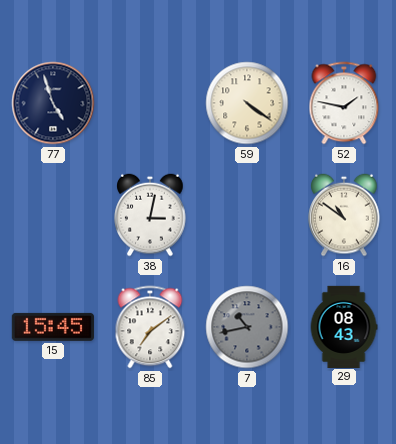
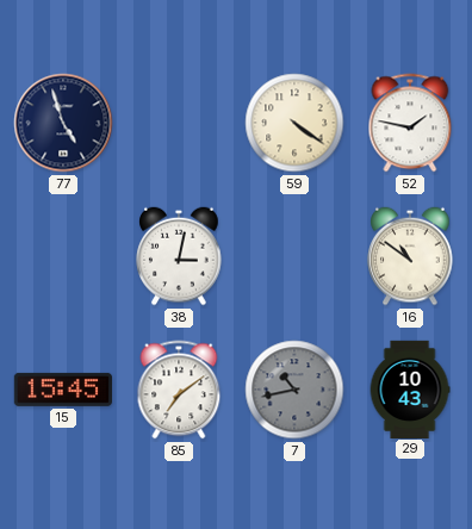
29: 08:43 -> 10:43
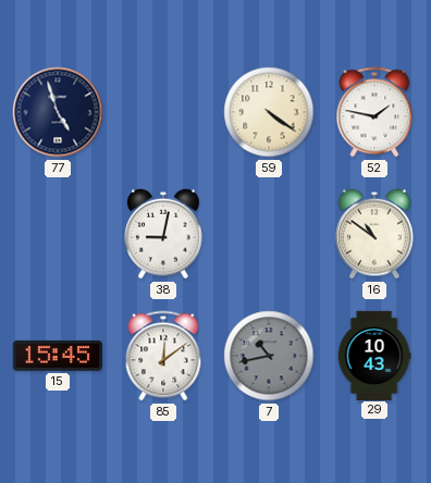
38: 3:02 -> 9:02
85: 7:09 -> 12:09
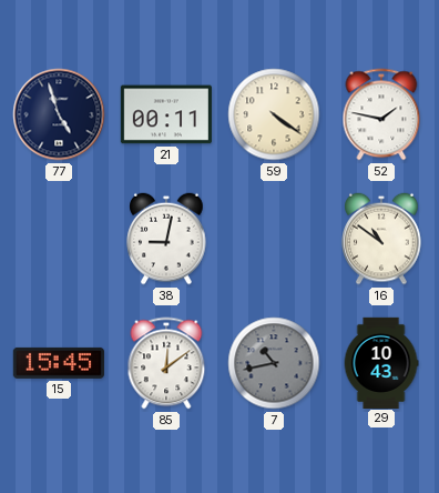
21: none -> 00:11
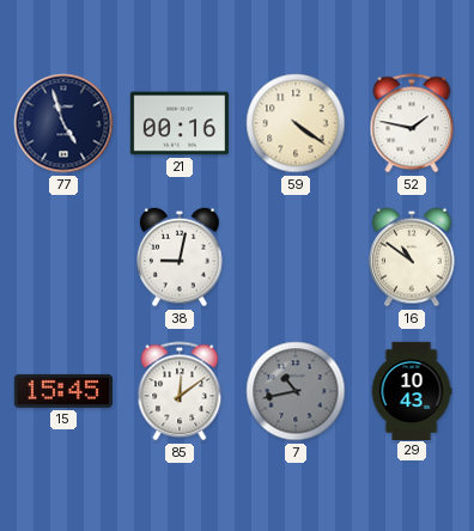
21: 00:11 -> 00:16
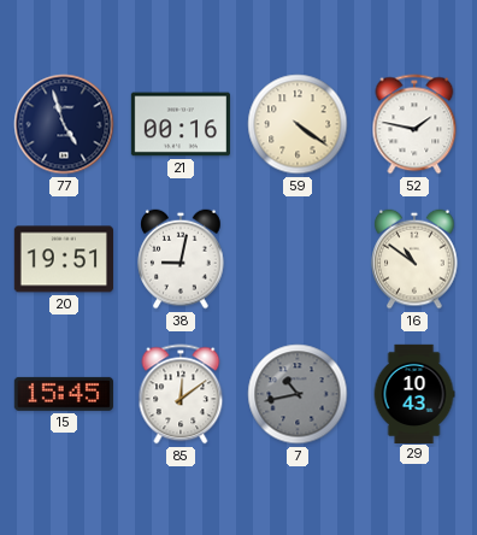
20: none -> 19:51
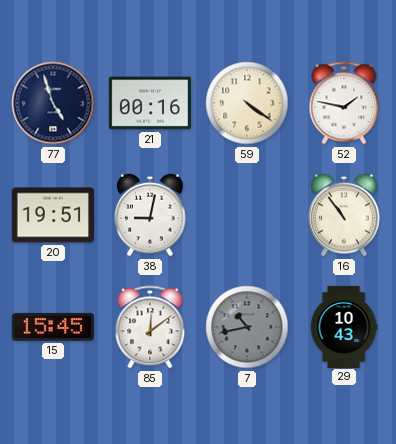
16: 10:51 -> 10:54
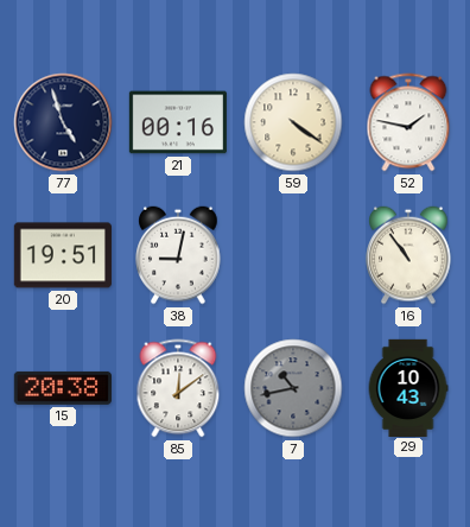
15: 15:45 -> 20:38
